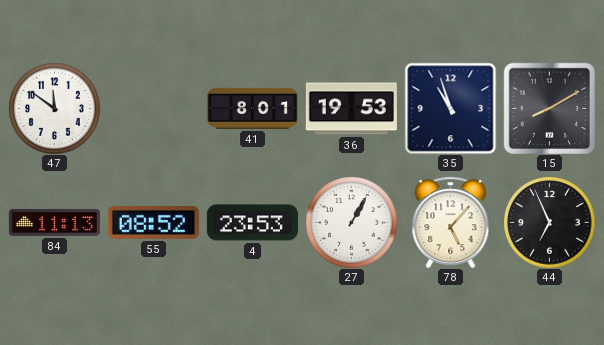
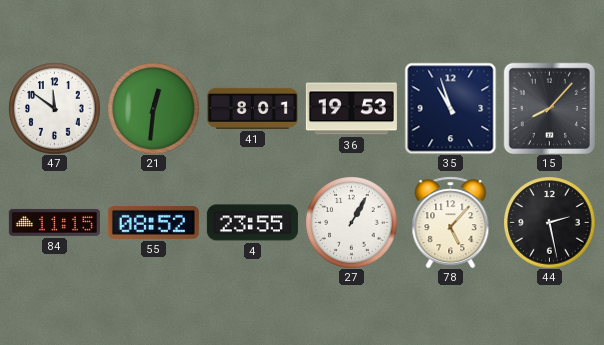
21: none -> 12:31
15: 8:10 -> 8:07
84: 11:13 -> 11:15
4: 23:53 -> 23:55
44: 6:56 -> 2:28
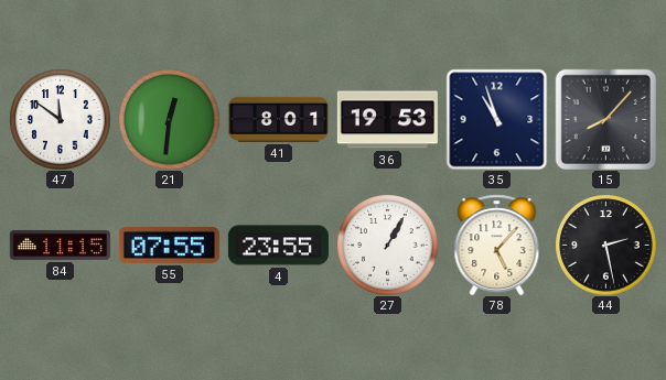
55: 08:52 -> 07:55
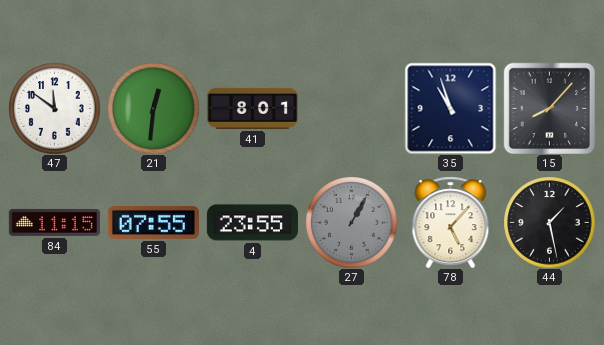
36: 19:53 -> none
27 dial: white -> grey
44: 2:28 -> 1:28
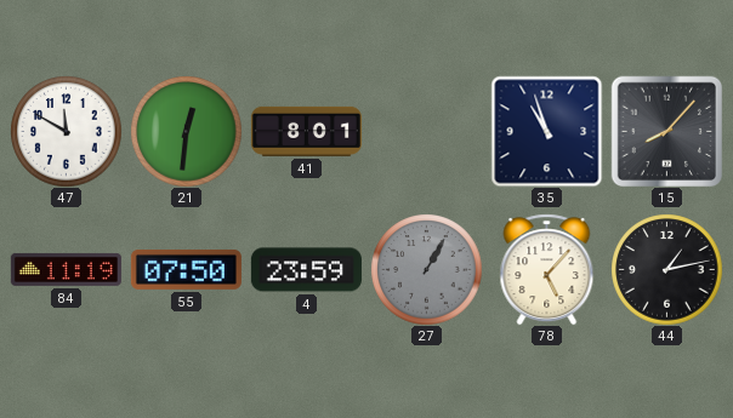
47: 11:51 -> 11:50
84: 11:15 -> 11:19
55: 07:55 -> 07:50
4: 23:55 -> 23:59
44: 1:28 -> 1:13
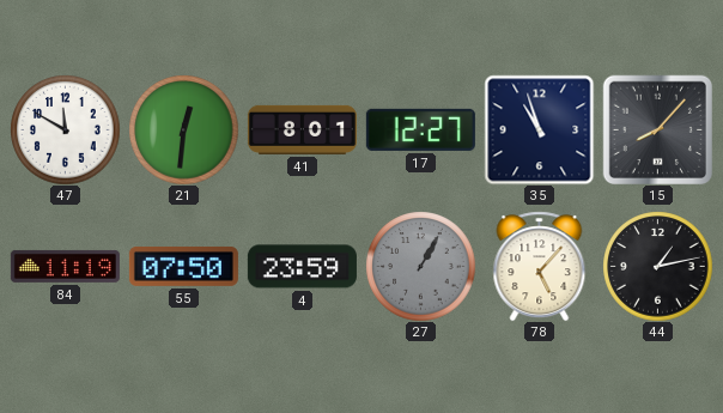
17: none -> 12:27
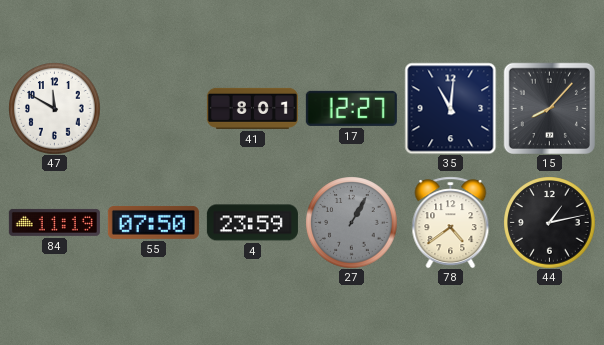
21: 12:31 -> none
35: 10:57 -> 11:01
78: 5:07 -> 4:39
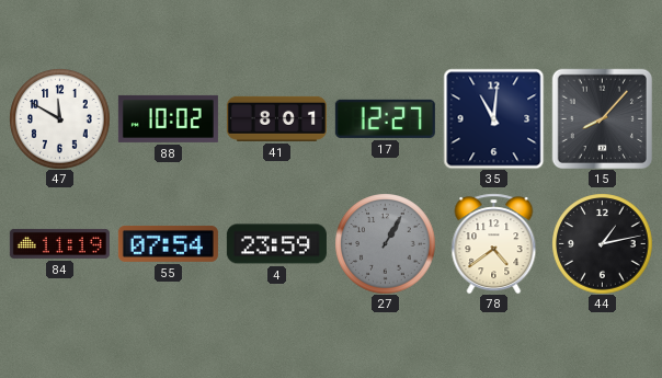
88: none -> 10:02
55: 07:50 -> 07:54
